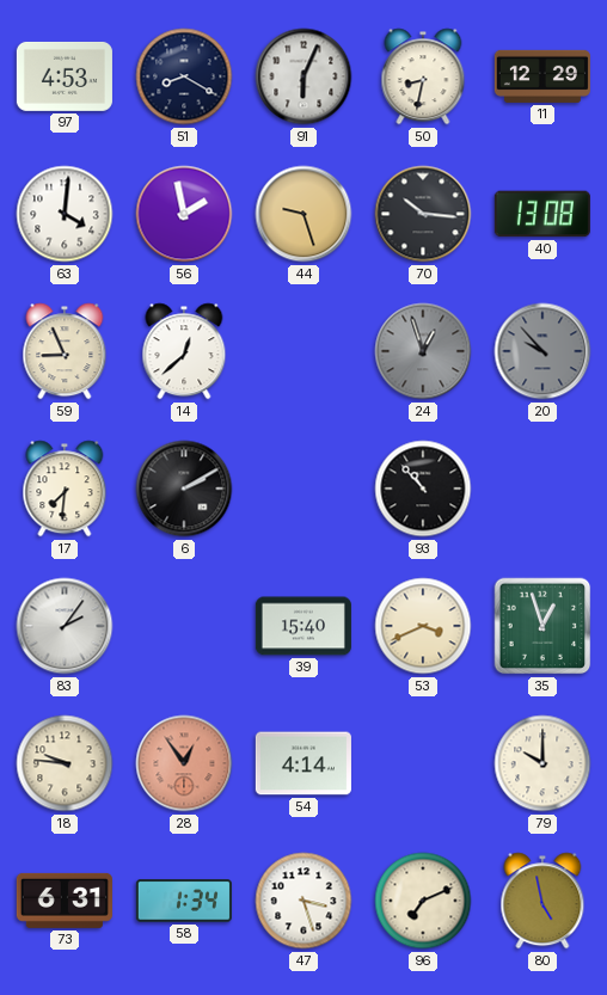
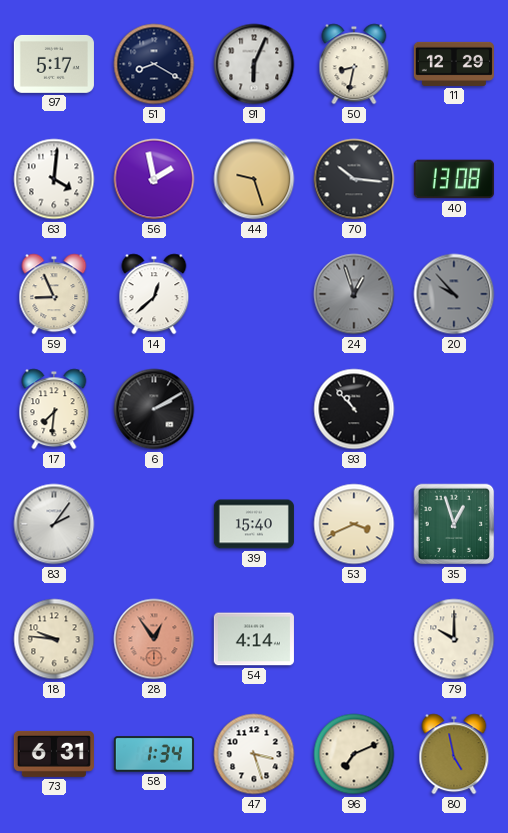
97: 4:53 -> 5:17
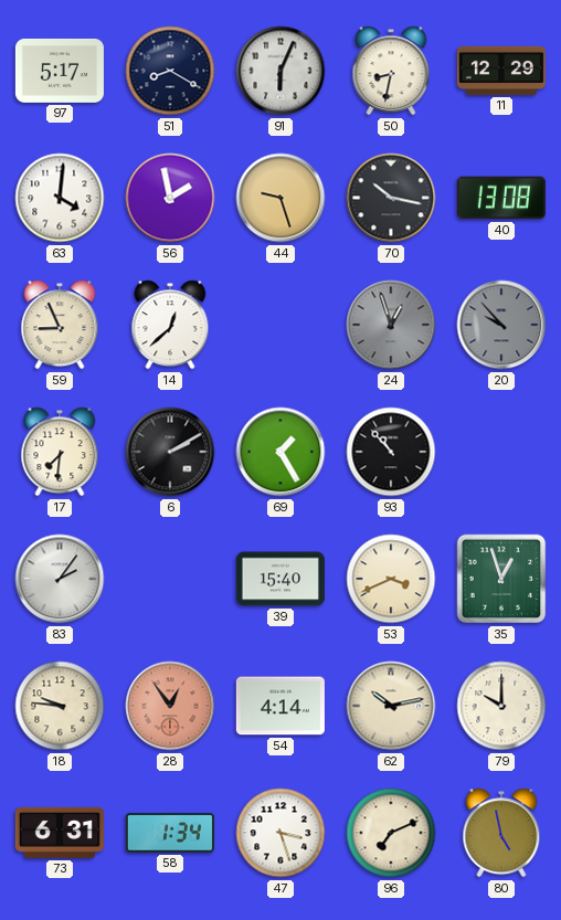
70: 10:16 -> 10:17
69: none -> 1:25
62: none -> 10:13
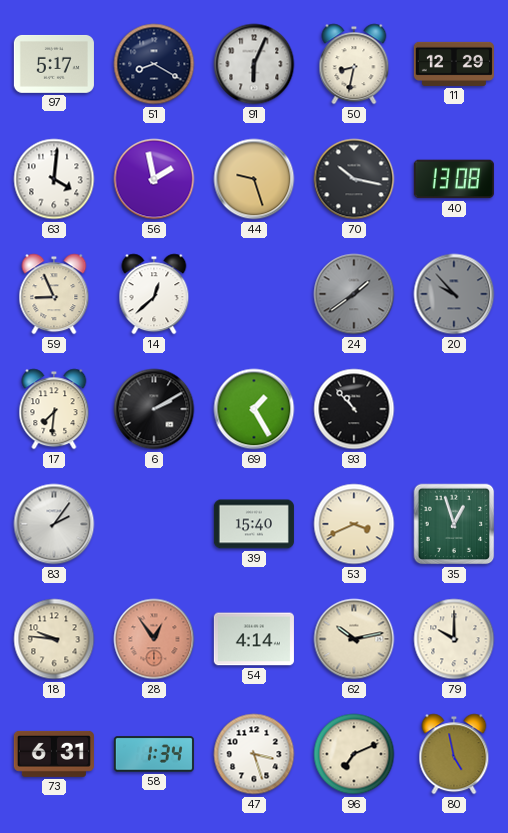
24: 12:57 -> 1:39
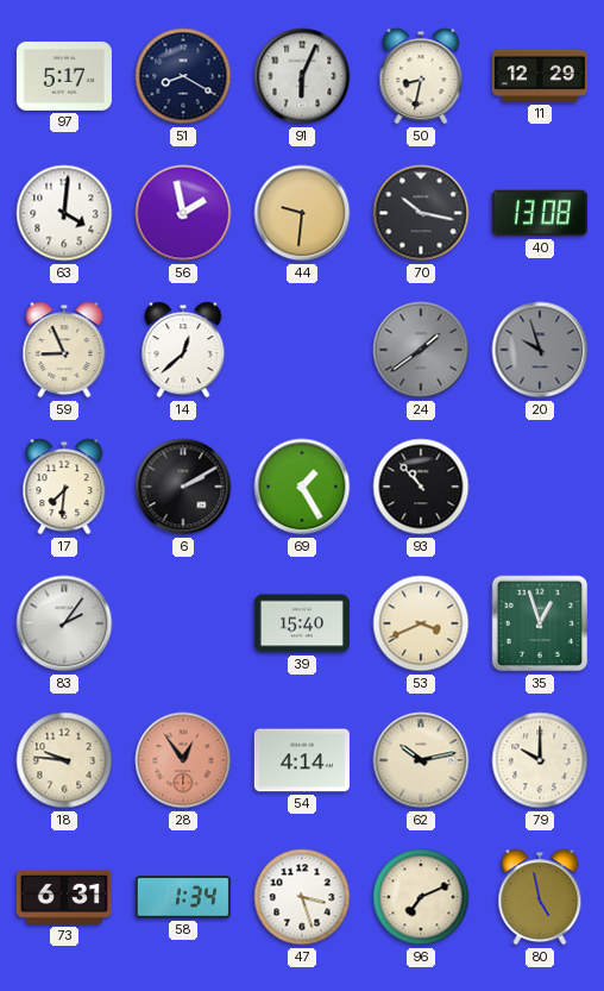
44: 9:27 -> 9:31
20: 9:53 -> 9:57
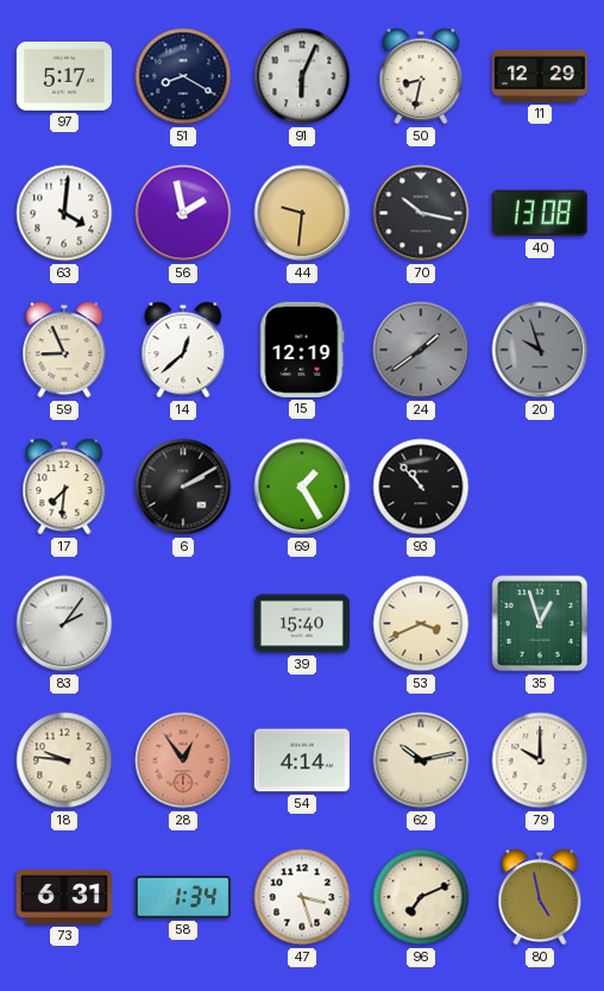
15: none -> 12:19
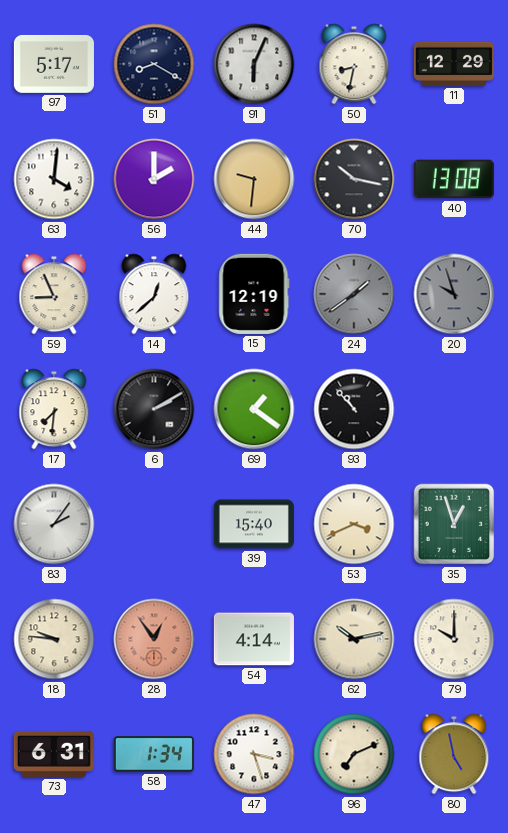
56: 1:58 -> 2:00
69: 1:25 -> 1:21
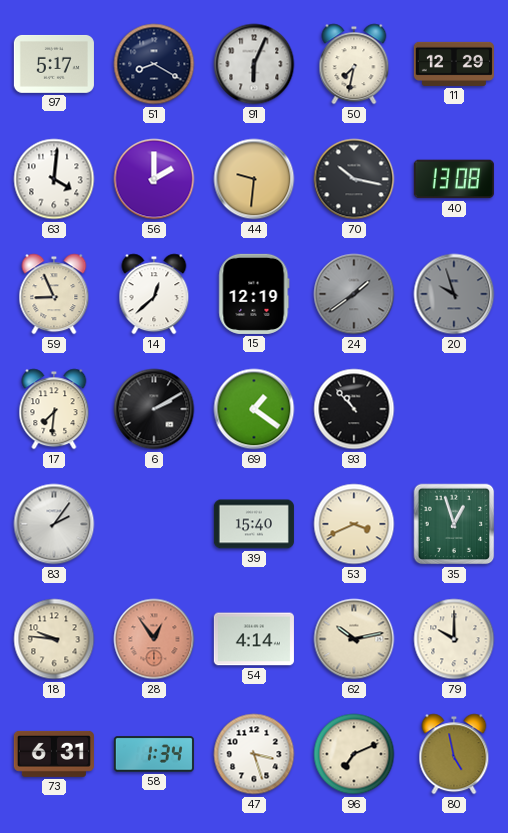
50: 8:32 -> 7:32
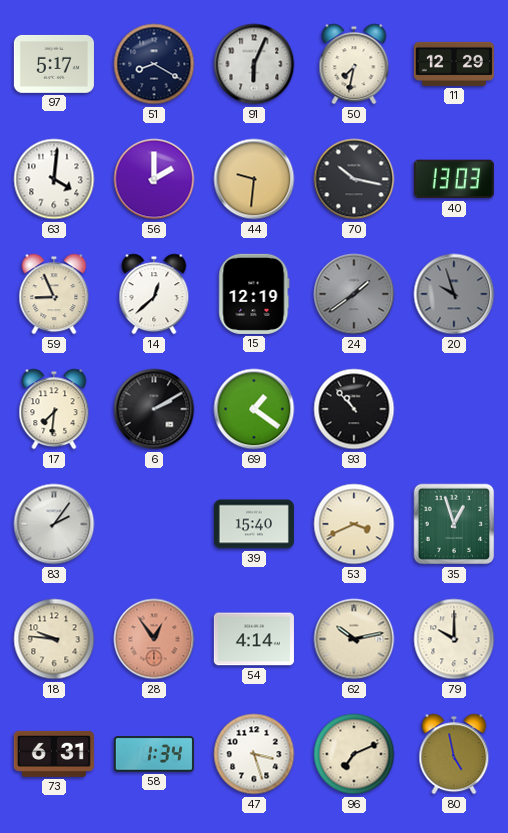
40: 13:08 -> 13:03
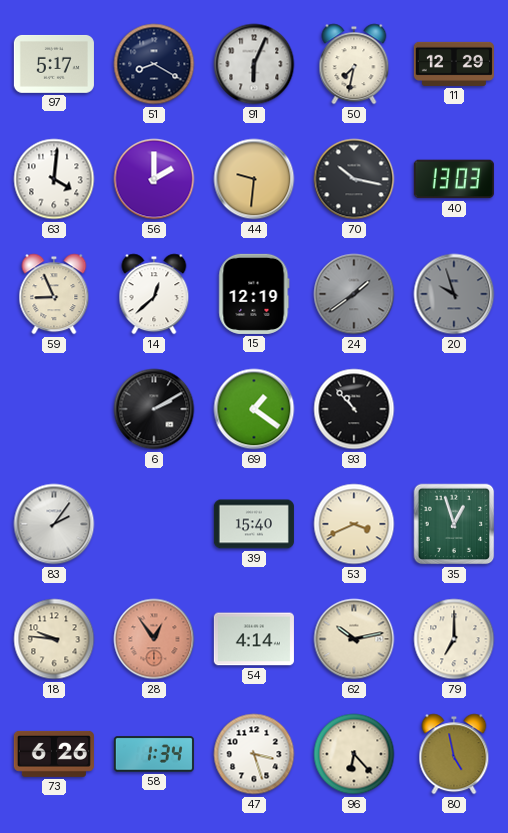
17: 7:31 -> none
79: 10:00 -> 7:00
73: 6:31 -> 6:26
96: 7:11 -> 6:23
